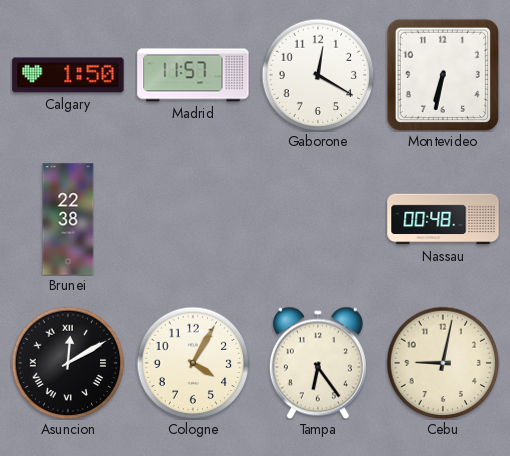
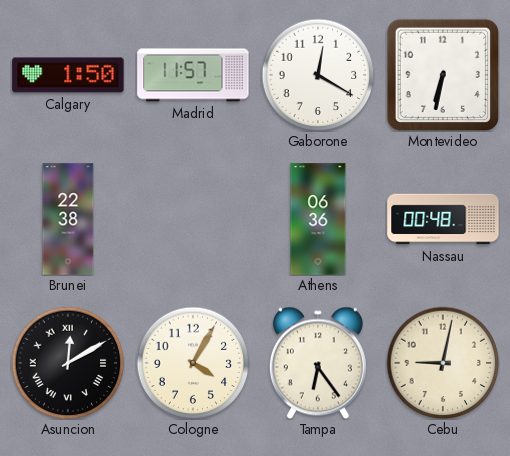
Athens: none -> 06:36
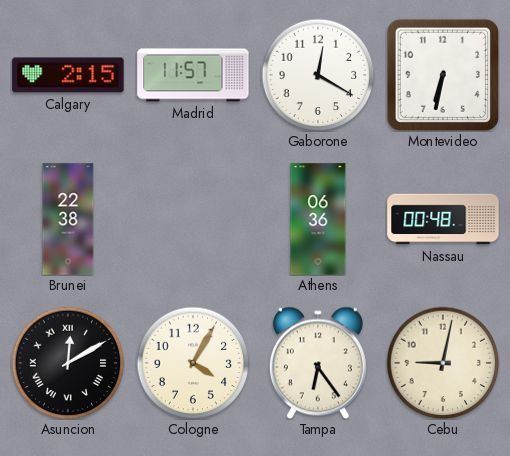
Calgary: 1:50 -> 2:15
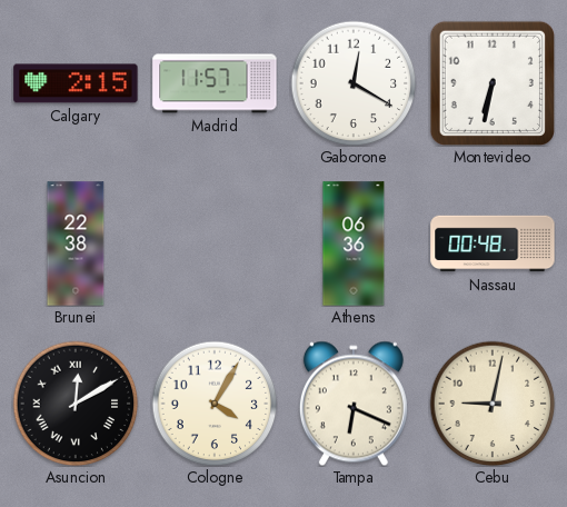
Tampa: 6:24 -> 6:19
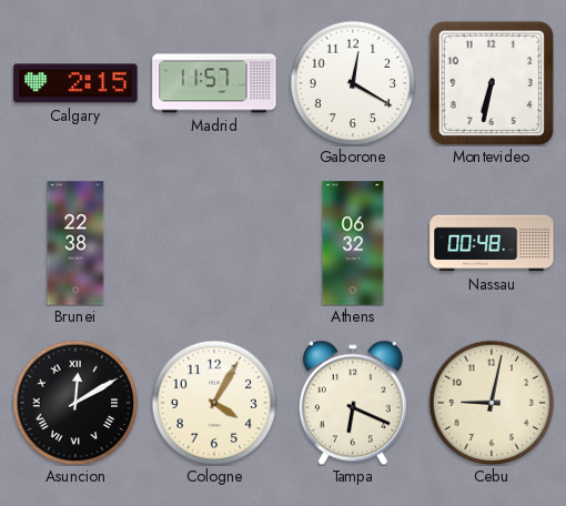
Athens: 06:36 -> 06:32
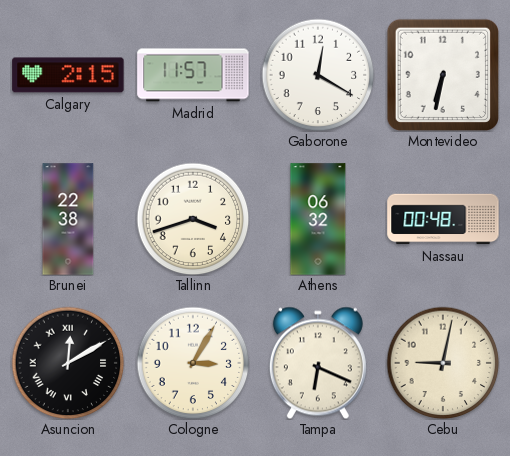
Tallinn: none -> 3:42
Cologne: 4:05 -> 3:05
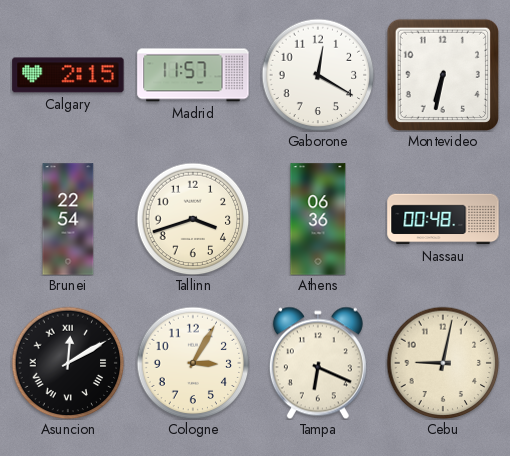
Brunei: 22:38 -> 22:54
Athens: 06:32 -> 06:36
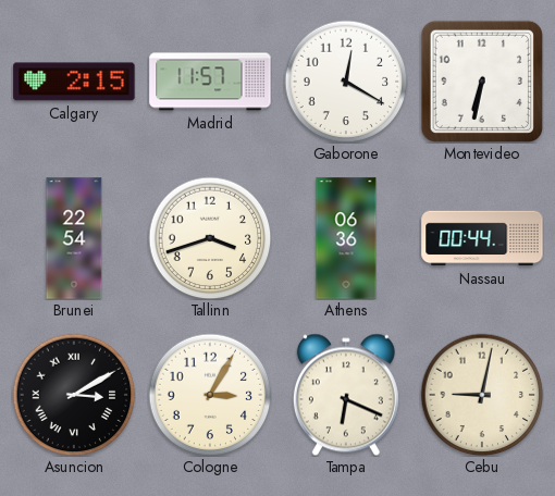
Nassau: 00:48 -> 00:44
Asuncion: 12:10 -> 3:10
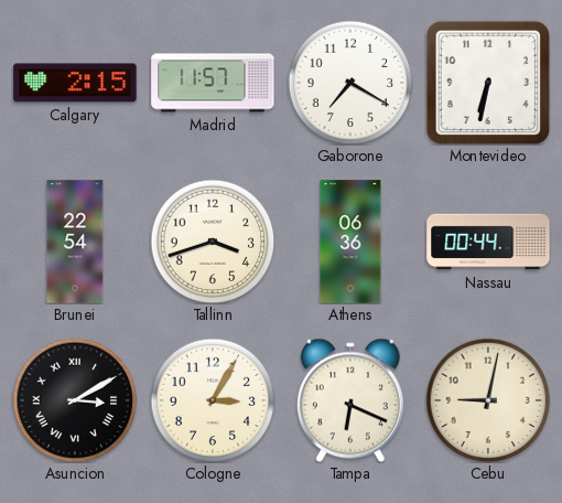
Gaborone: 12:20 -> 7:20
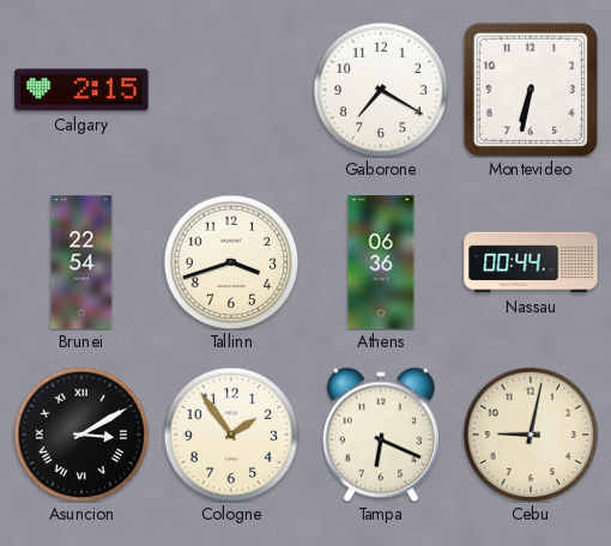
Madrid: 11:57 -> none
Cologne: 3:05 -> 1:54
